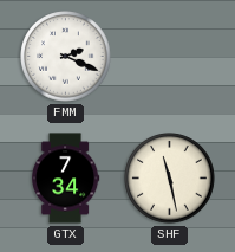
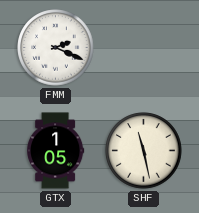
GTX: 7:34 -> 1:05
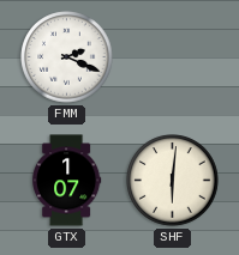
GTX: 1:05 -> 1:07
SHF: 11:28 -> 6:01
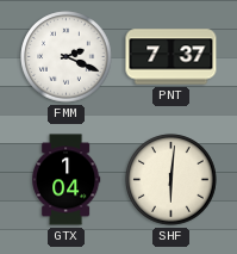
PNT: none -> 7:37
GTX: 1:07 -> 1:04
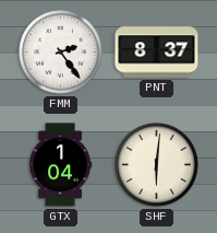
FMM: 2:19 -> 2:24
PNT: 7:37 -> 8:37
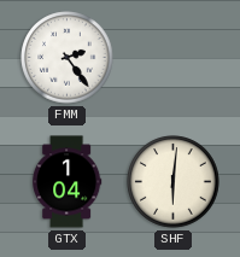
PNT: 8:37 -> none
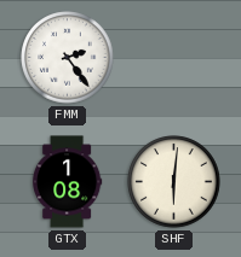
GTX: 1:04 -> 1:08
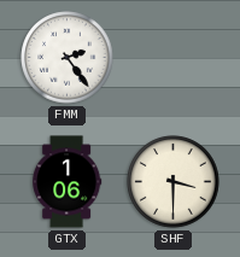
GTX: 1:08 -> 1:06
SHF: 6:01 -> 3:30
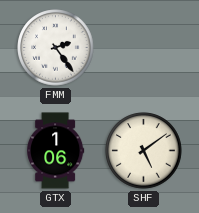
SHF: 3:30 -> 5:09
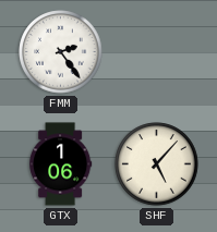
SHF: 5:09 -> 5:07
